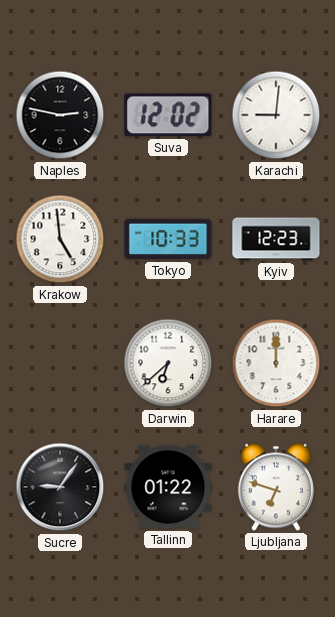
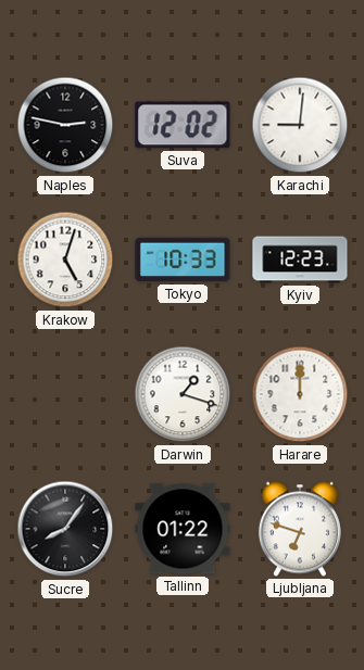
Krakow: 4:59 -> 5:03
Darwin: 6:38 -> 1:18
Sucre: 9:06 -> 8:06
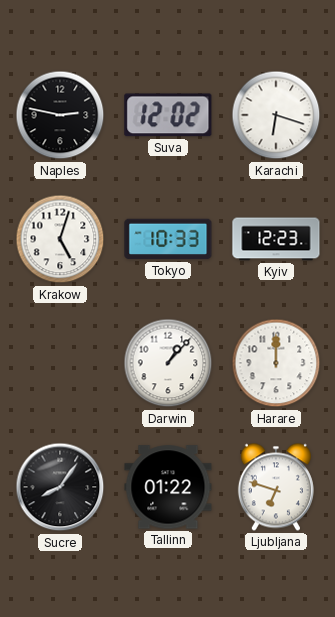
Karachi: 9:01 -> 6:18
Darwin: 1:18 -> 1:07
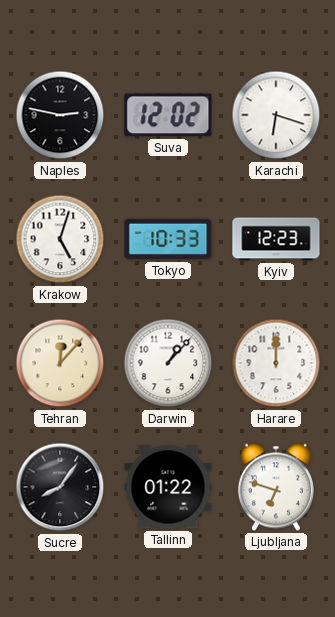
Tehran: none -> 12:07
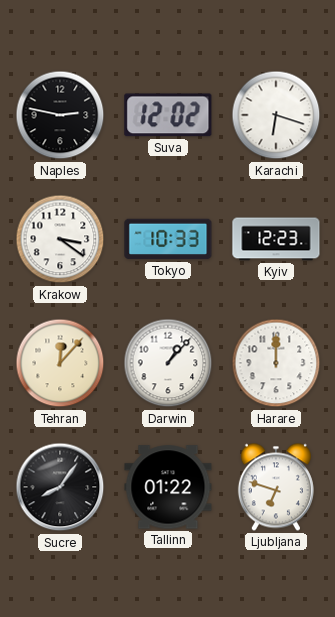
Krakow: 5:03 -> 3:21
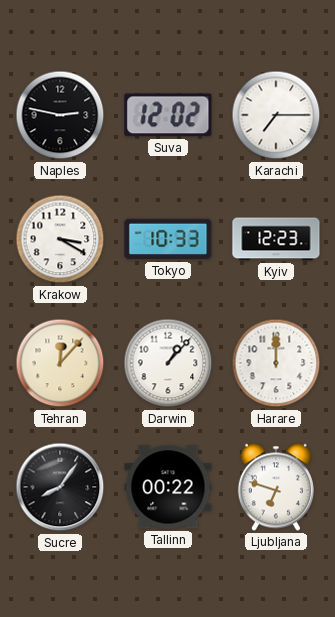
Karachi: 6:18 -> 7:15
Krakow: 3:21 -> 3:20
Tallinn: 01:22 -> 00:22
